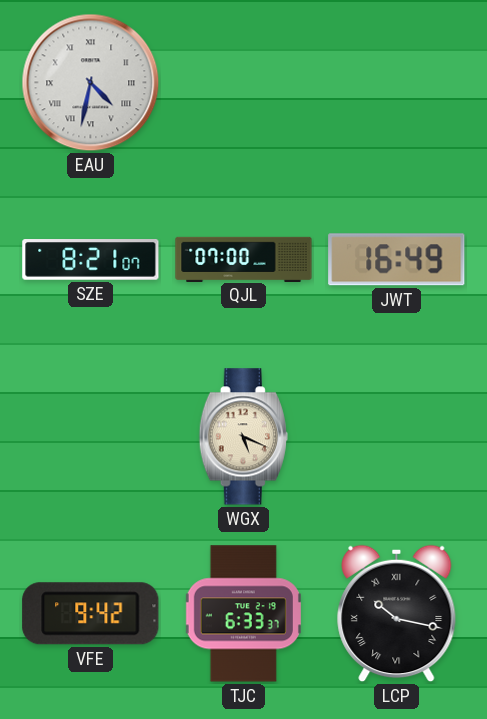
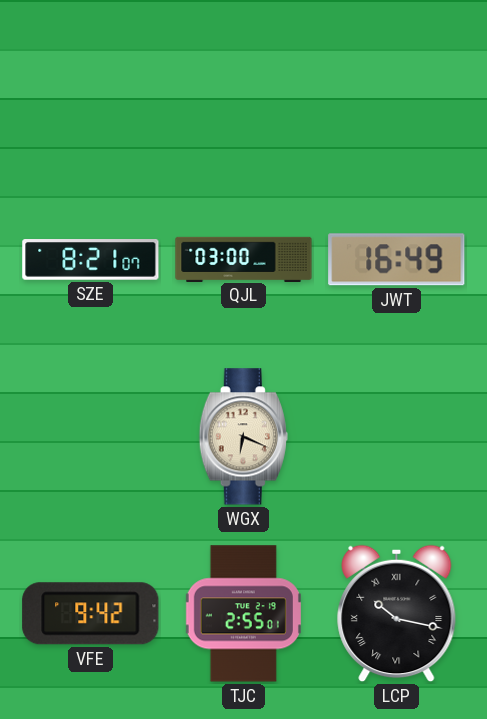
EAU: 4:32 -> none
QJL: 07:00 -> 03:00
WGX: 5:19 -> 6:19
TJC: 6:33 -> 2:55
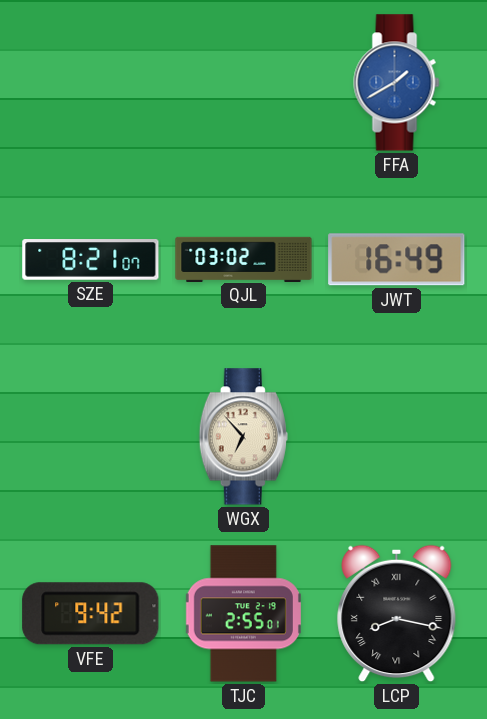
FFA: none -> 1:40
QJL: 03:00 -> 03:02
WGX: 6:19 -> 6:53
LCP: 10:17 -> 8:17
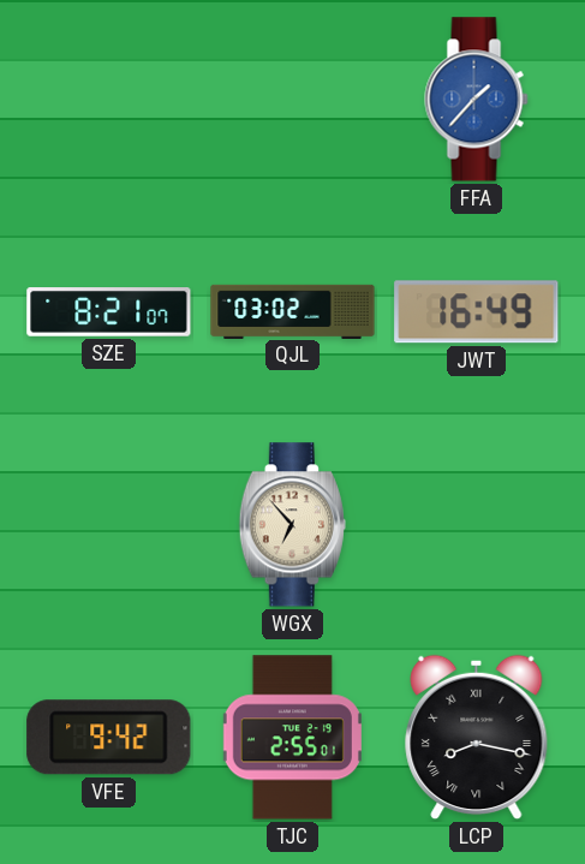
FFA: 1:40 -> 1:37
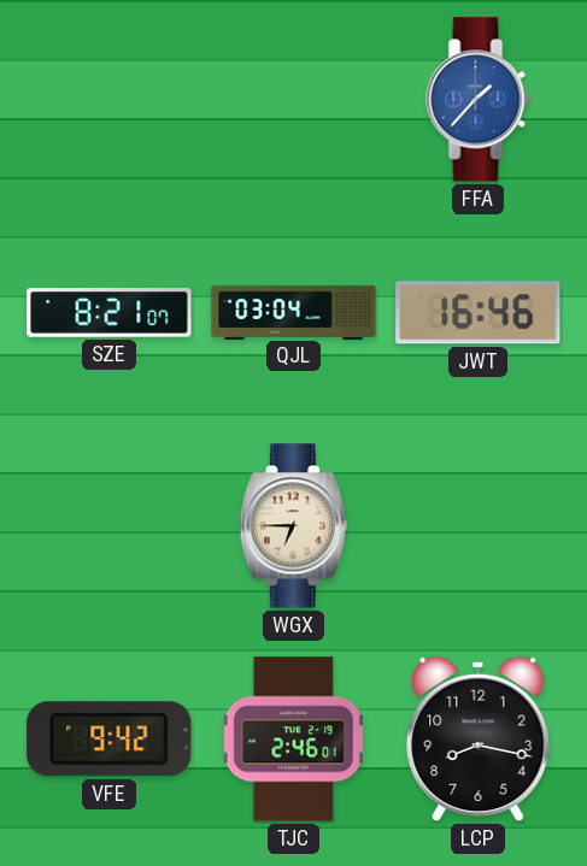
QJL: 03:02 -> 03:04
JWT: 16:49 -> 16:46
WGX: 6:53 -> 6:45
TJC: 2:55 -> 2:46
LCP numerals: Roman -> Arabic
